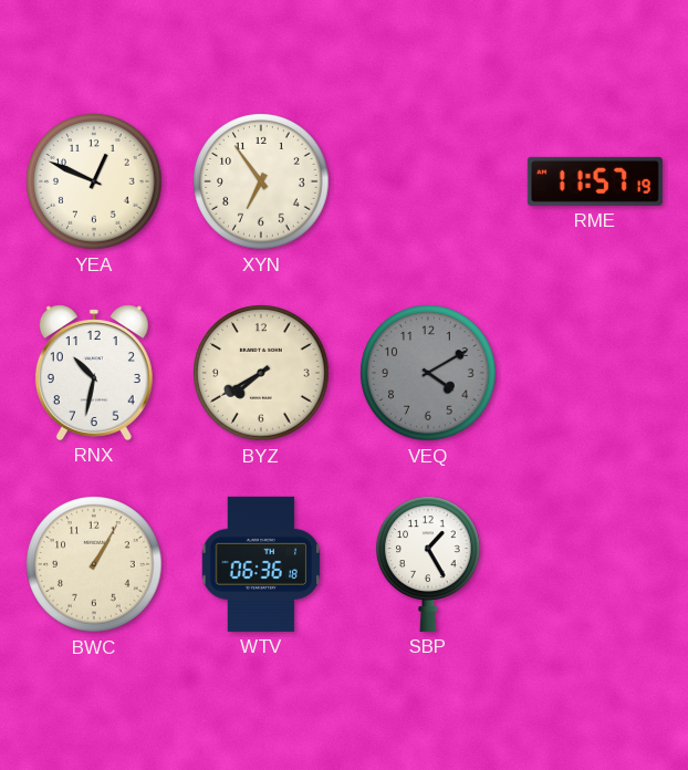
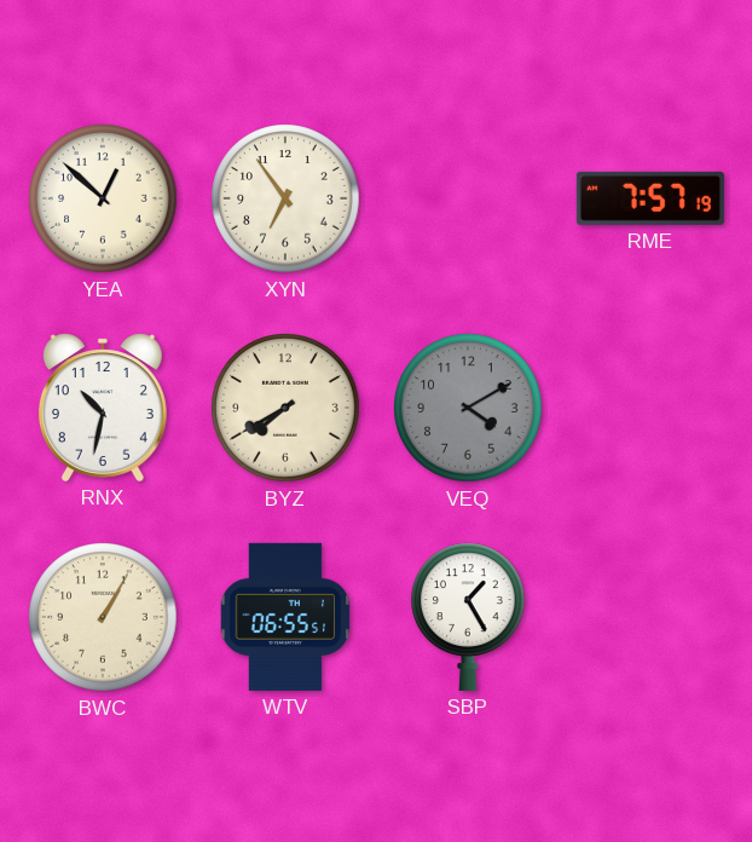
YEA: 12:49 -> 12:52
RME: 11:57 -> 7:57
WTV: 06:36 -> 06:55
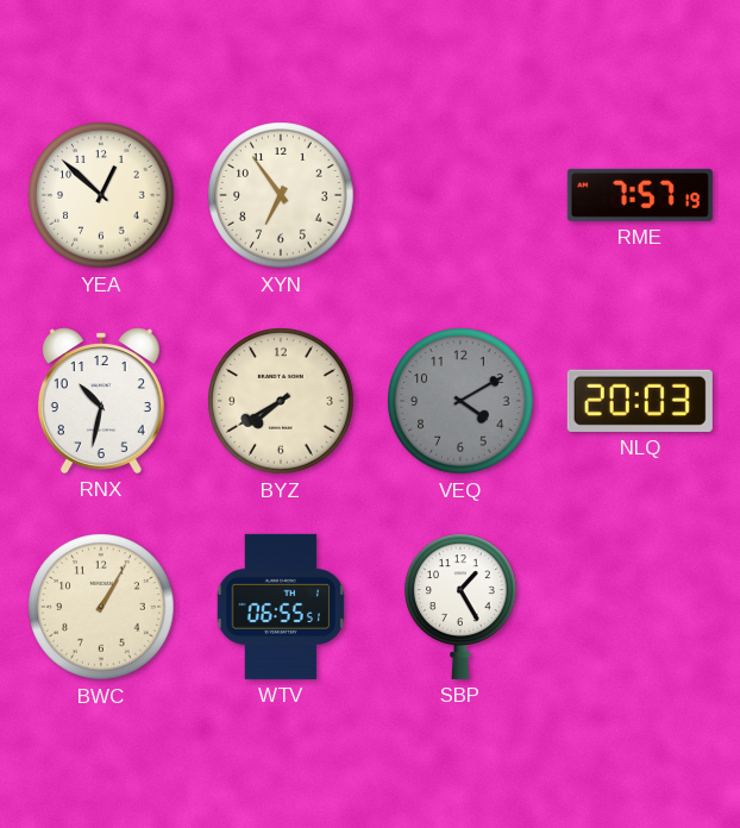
NLQ: none -> 20:03
